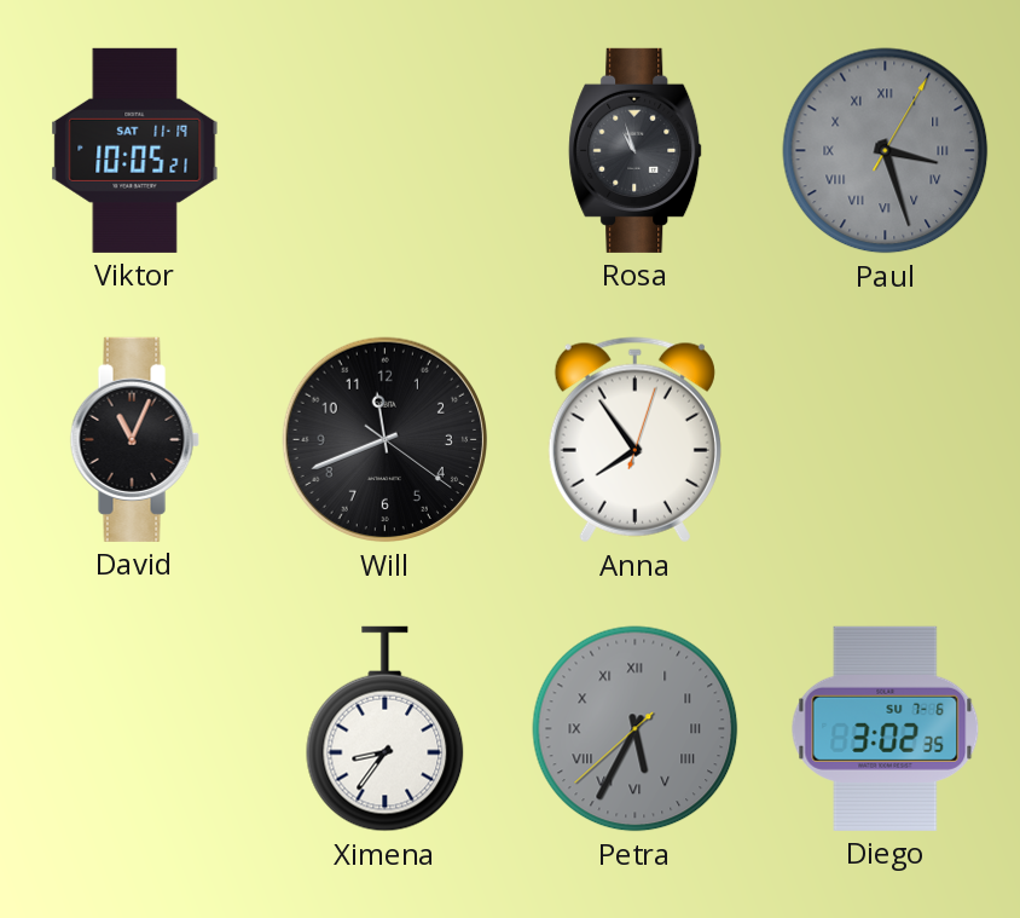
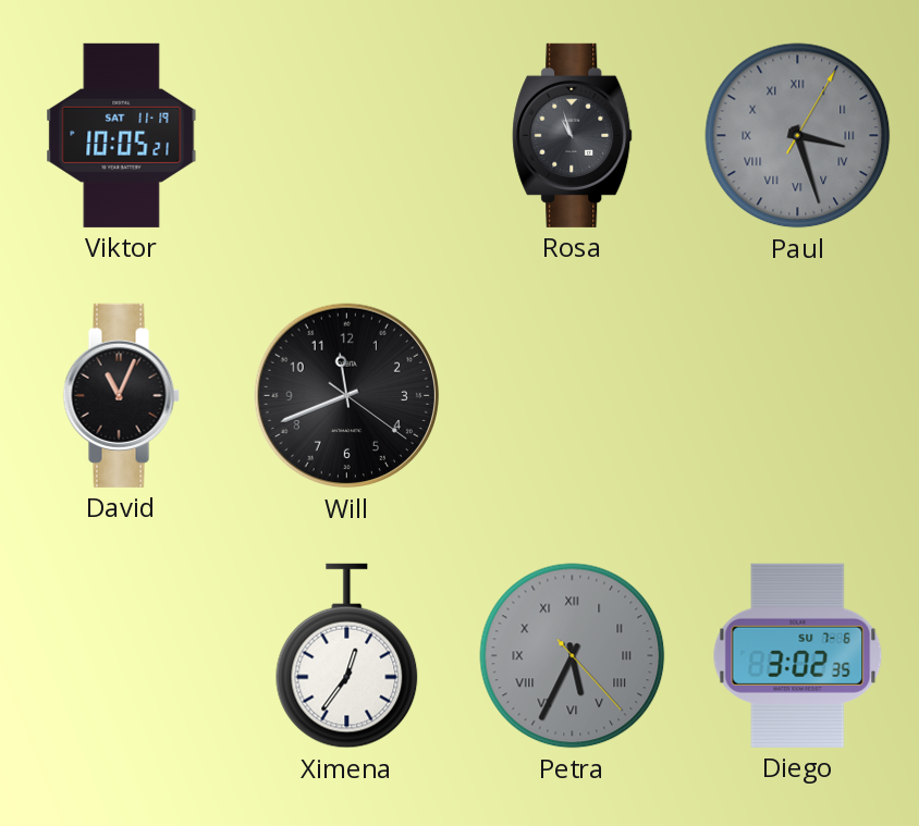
Anna: 7:54 -> none
Ximena: 8:36 -> 12:36
Petra: 5:34:38 -> 5:34:23
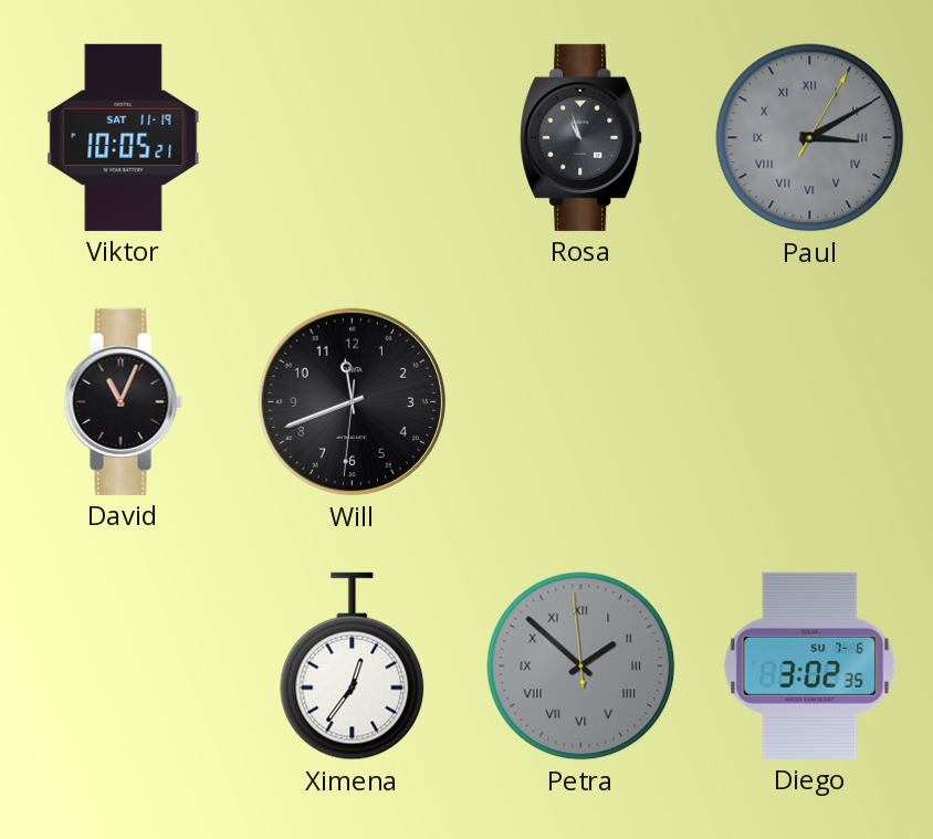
Paul: 3:27 -> 3:10
Will: 11:41:21 -> 11:41:31
Petra: 5:34 -> 1:51
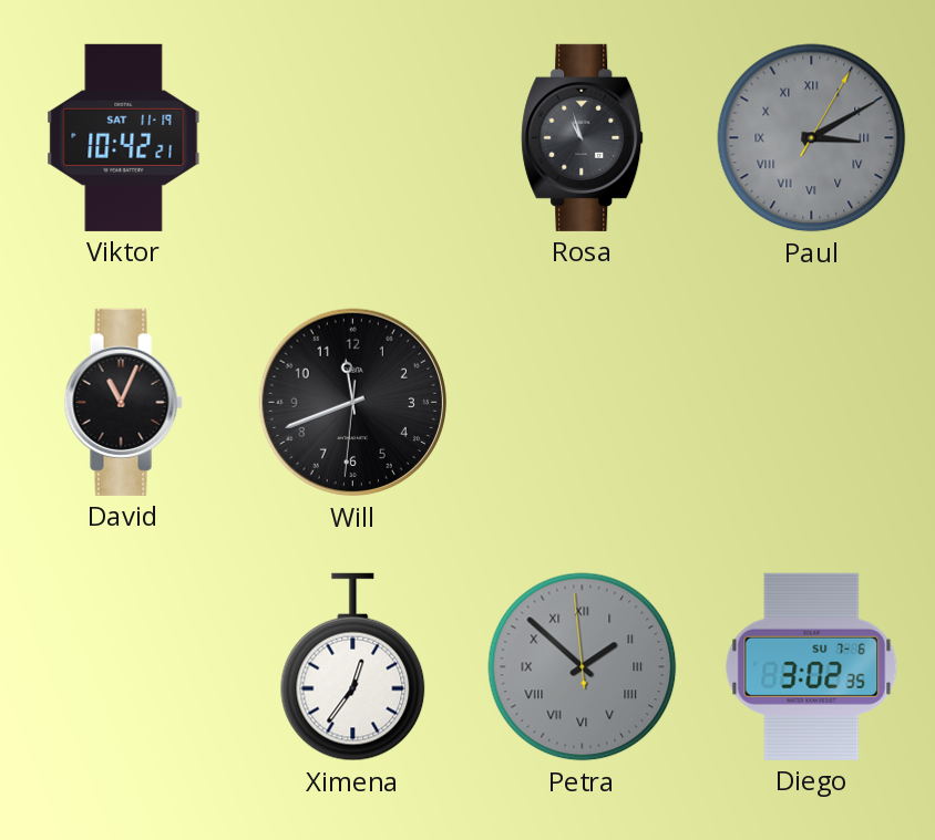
Viktor: 10:05 -> 10:42
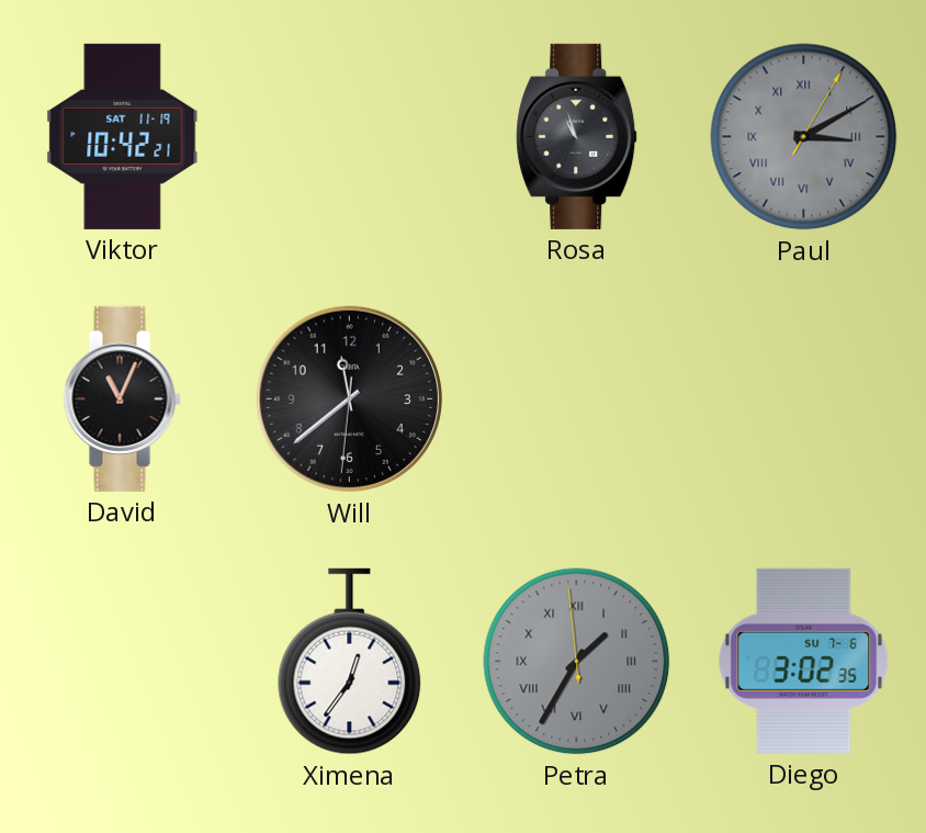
Will: 11:41 -> 11:38
Petra: 1:51 -> 1:34
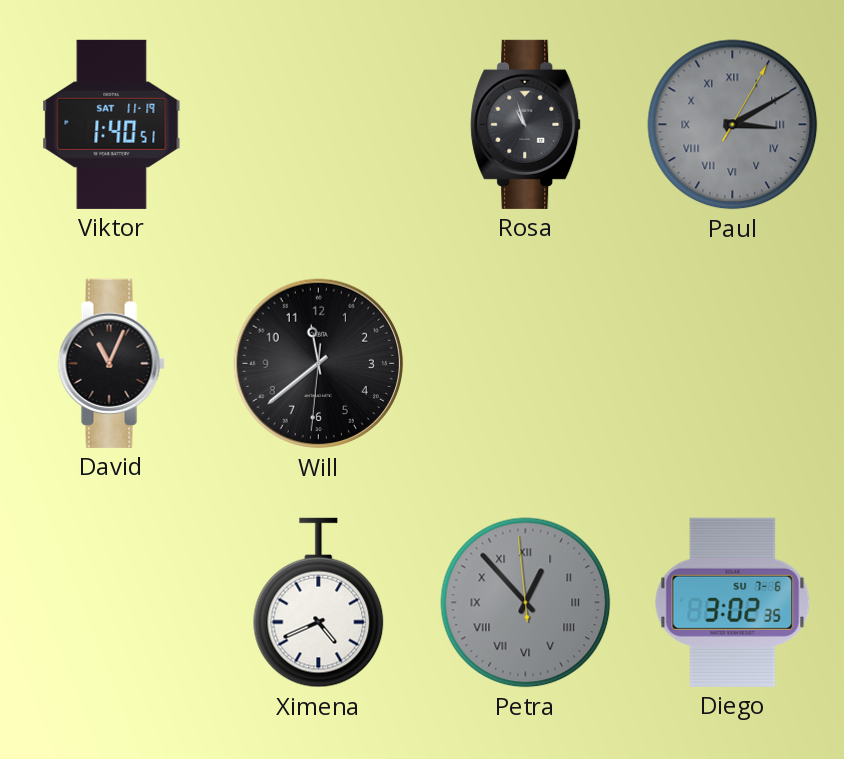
Viktor: 10:42 -> 1:40
Ximena: 12:36 -> 4:41
Petra: 1:34 -> 12:52
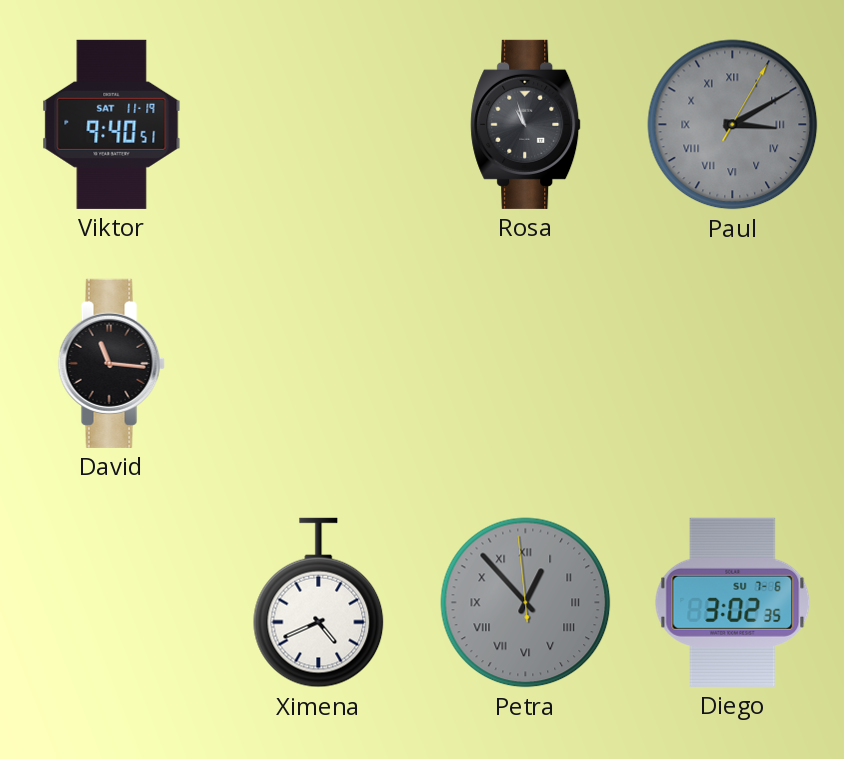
Viktor: 1:40 -> 9:40
David: 11:04 -> 11:16
Will: 11:38 -> none
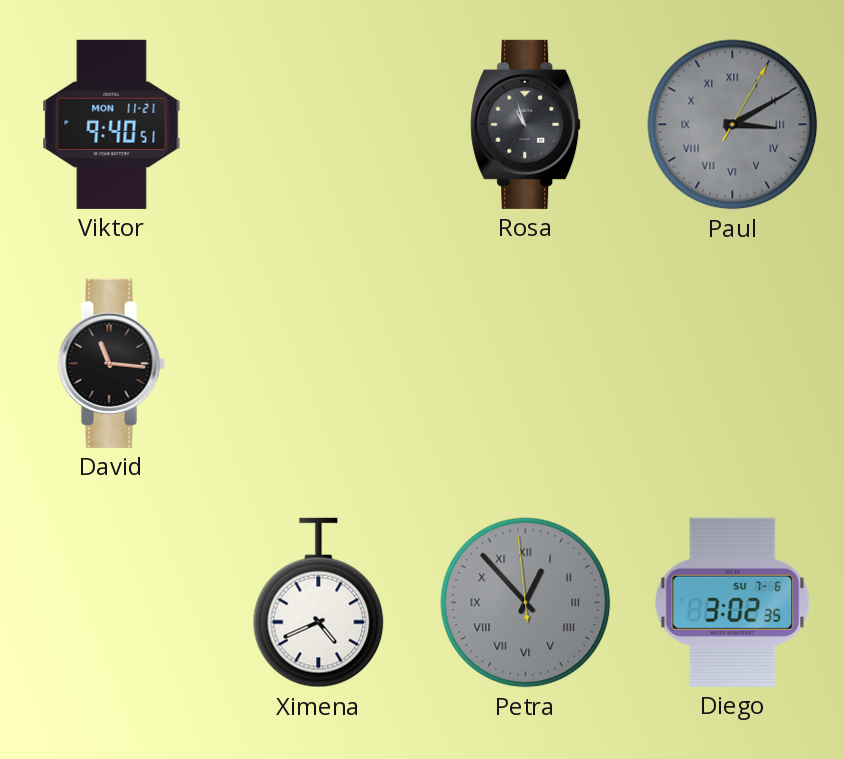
Viktor date: SAT 11-19 -> MON 11-21
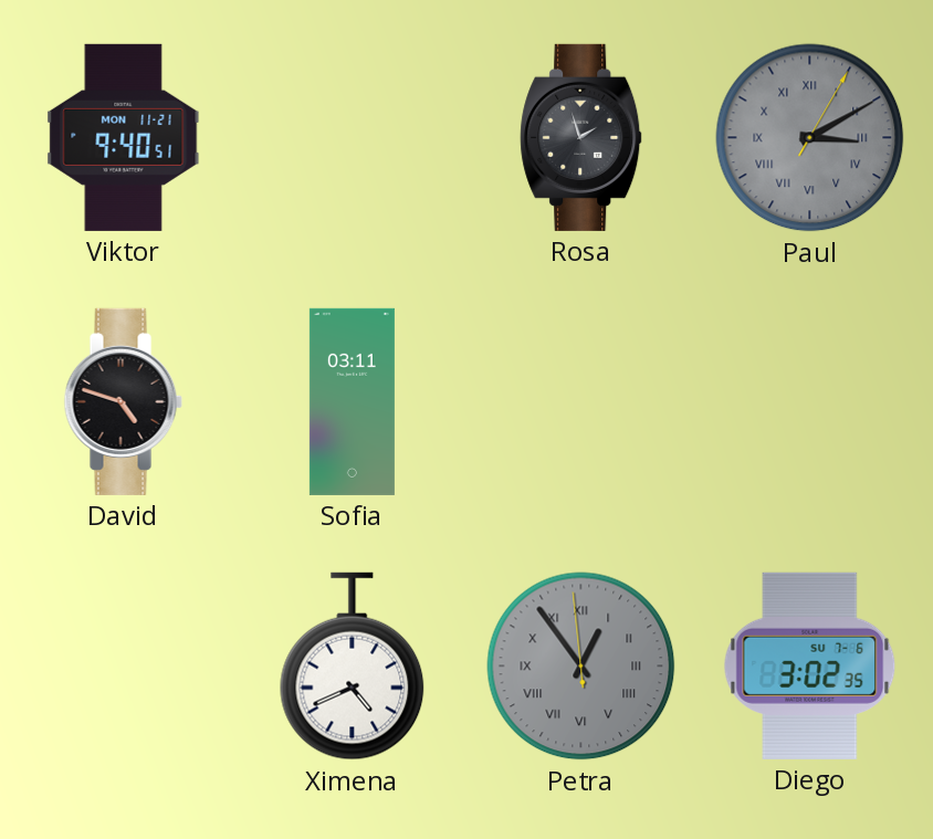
Rosa: 10:57 -> 1:57
David: 11:16 -> 4:48
Sofia: none -> 03:11
Petra: 12:52 -> 12:53
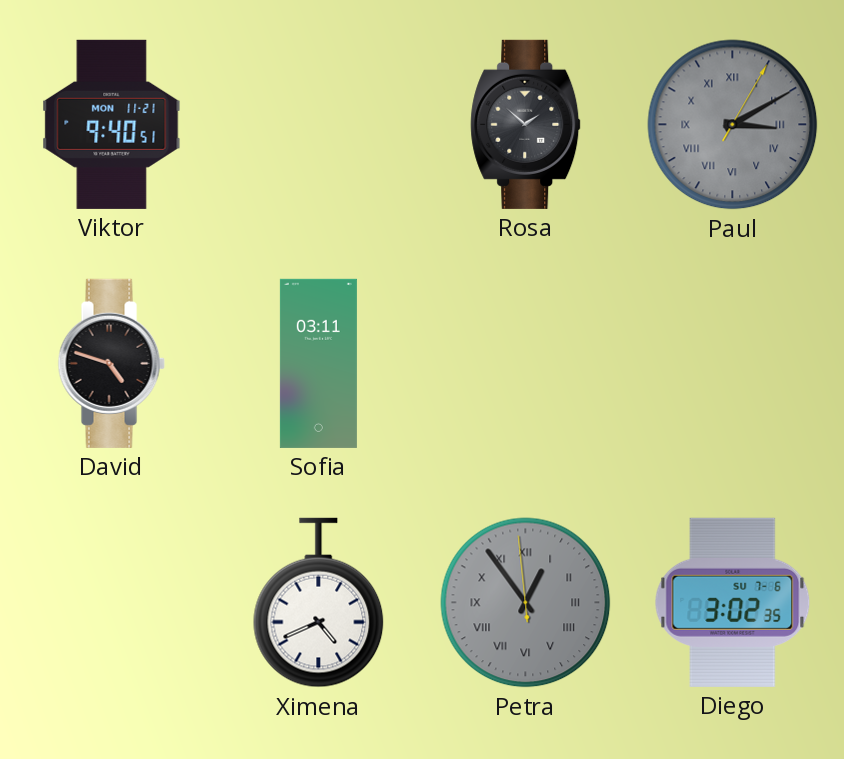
Rosa: 1:57 -> 1:52
